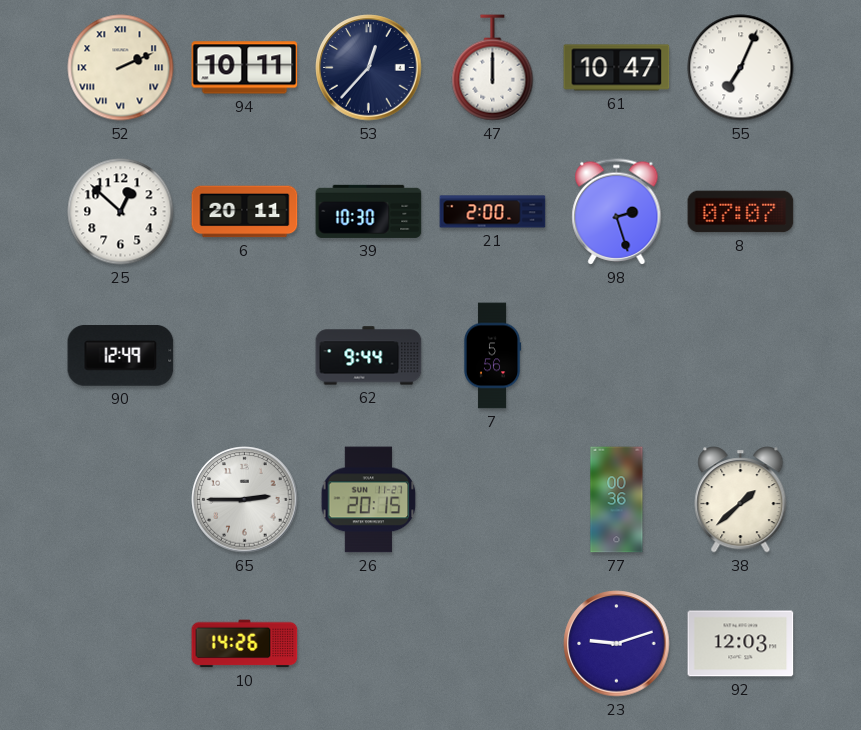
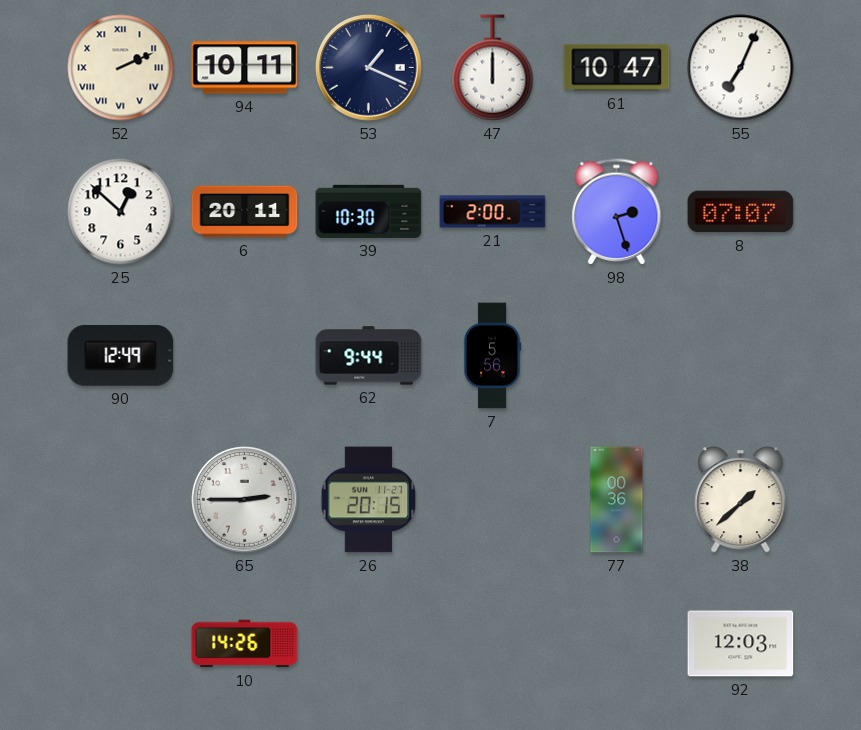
53: 12:37 -> 1:19
23: 9:12 -> none
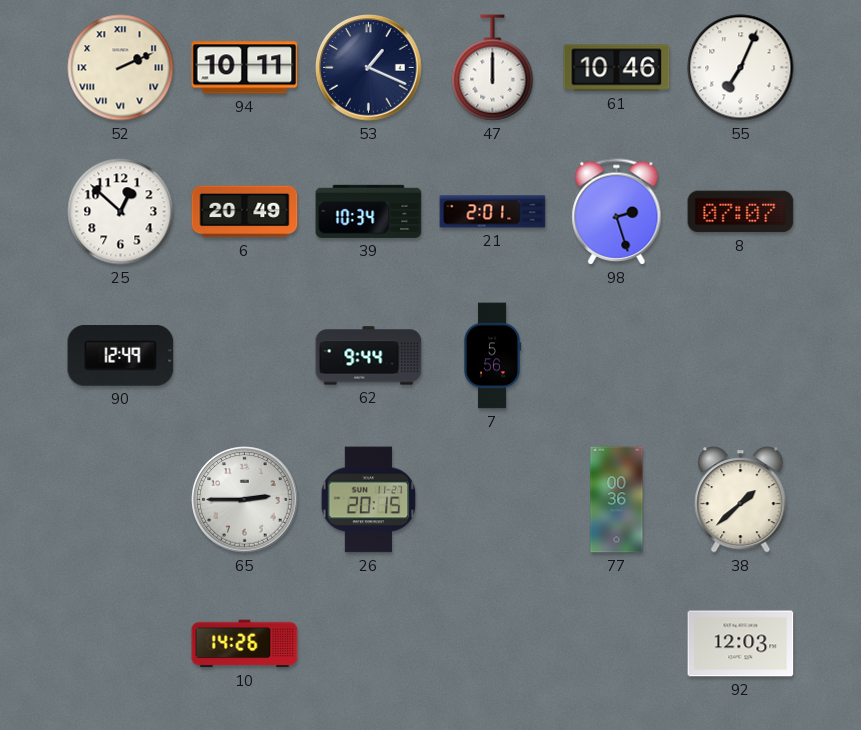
61: 10:47 -> 10:46
6: 20:11 -> 20:49
39: 10:30 -> 10:34
21: 2:00 -> 2:01
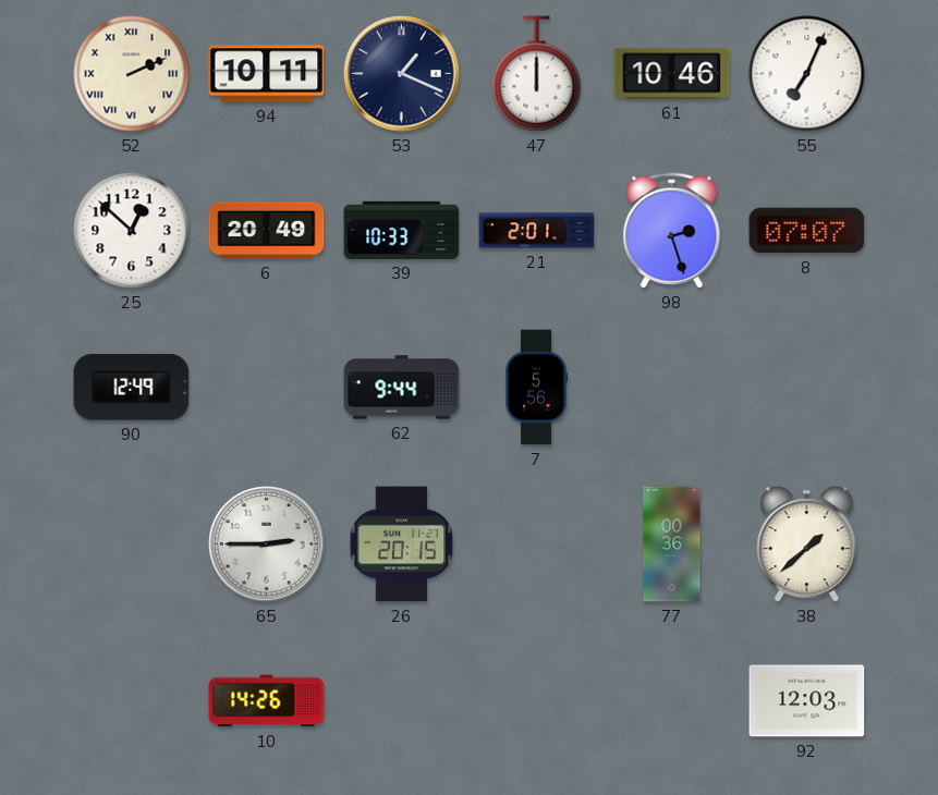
39: 10:34 -> 10:33
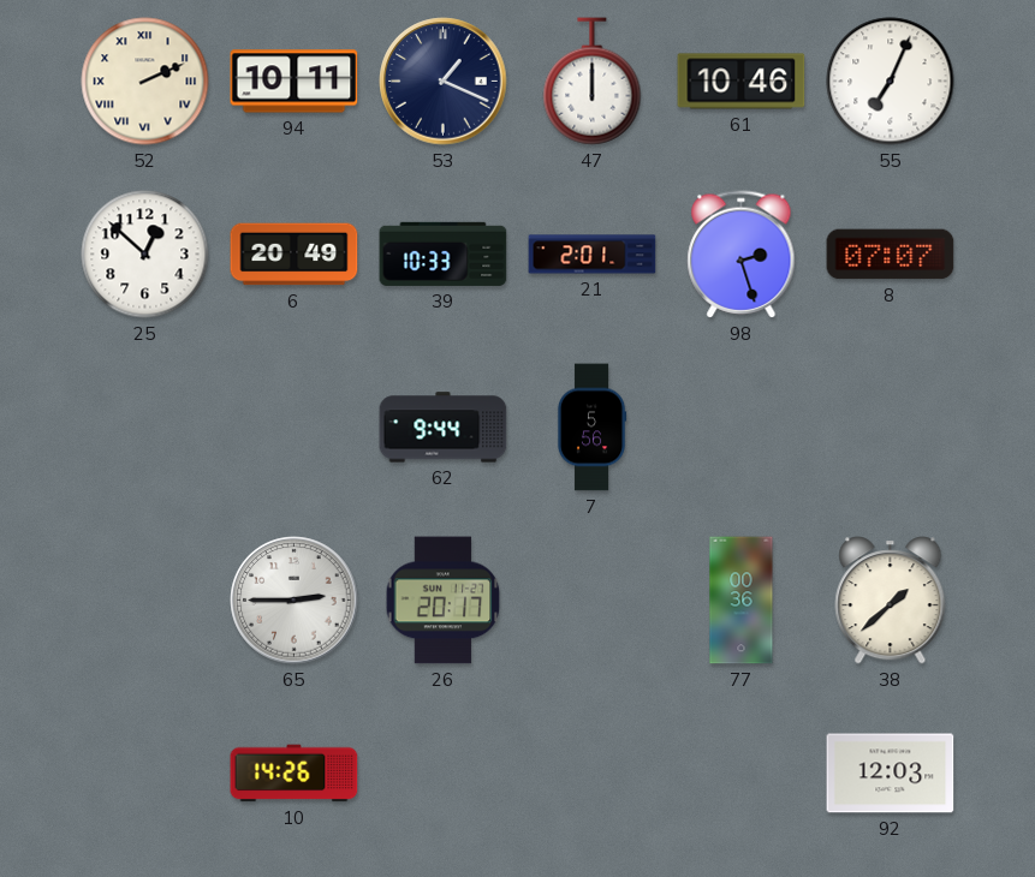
90: 12:49 -> none
26: 20:15 -> 20:17
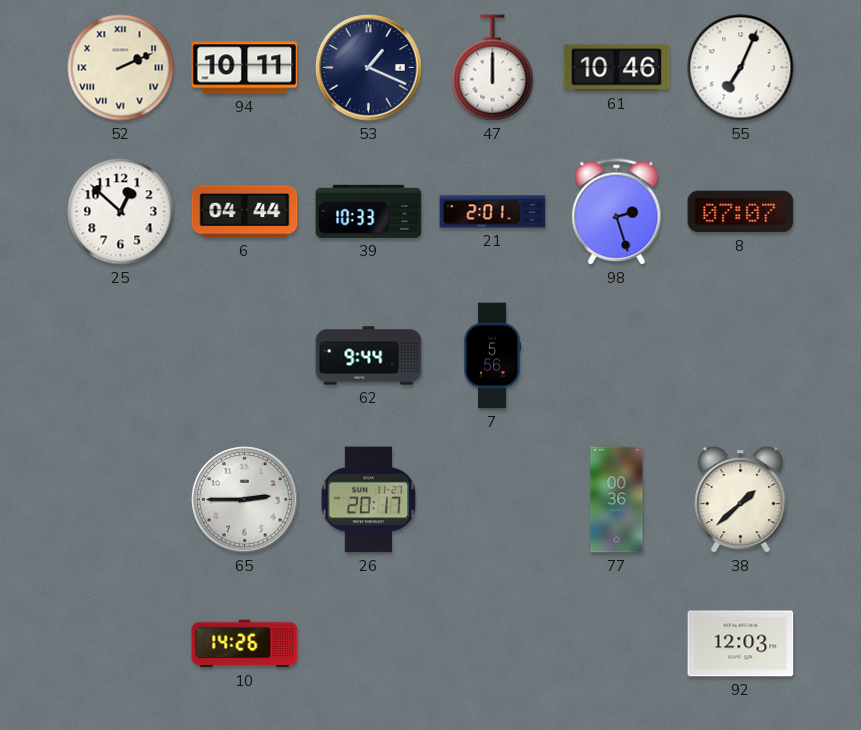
6: 20:49 -> 04:44
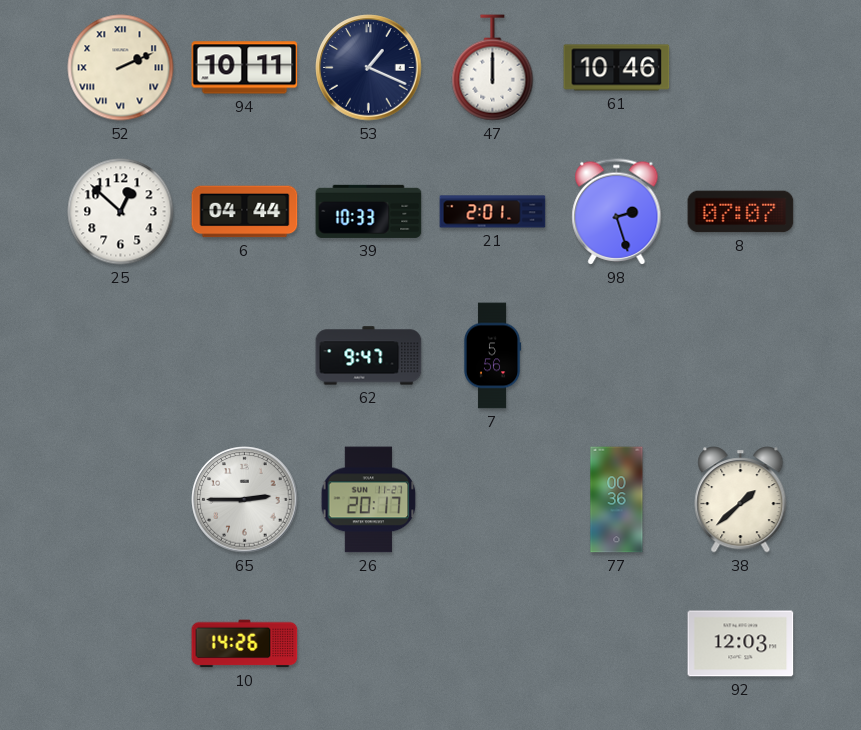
55: 7:04 -> none
62: 9:44 -> 9:47
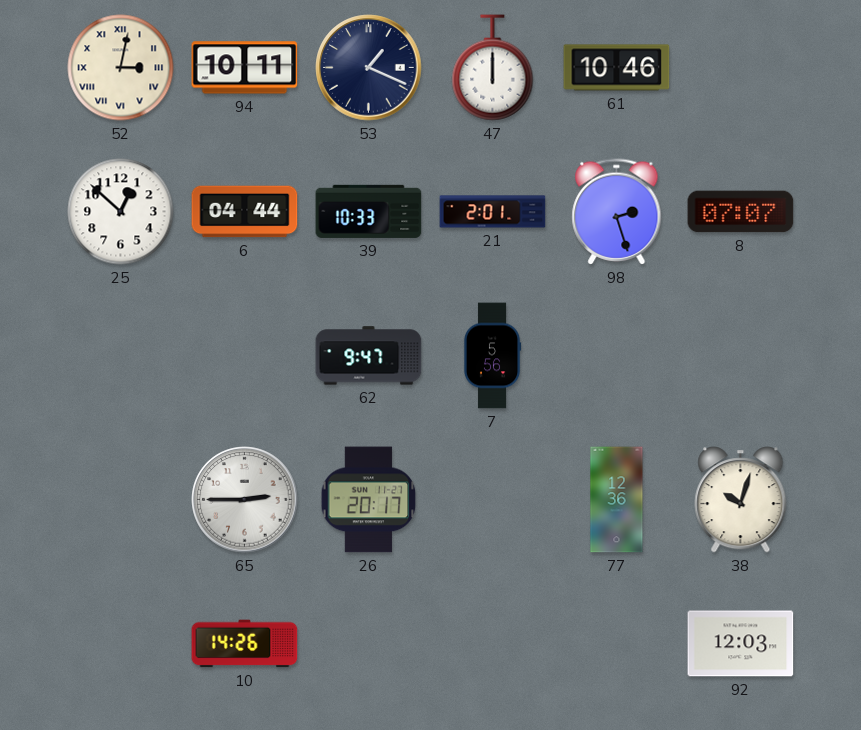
52: 2:11 -> 3:02
77: 00:36 -> 12:36
38: 1:38 -> 10:03
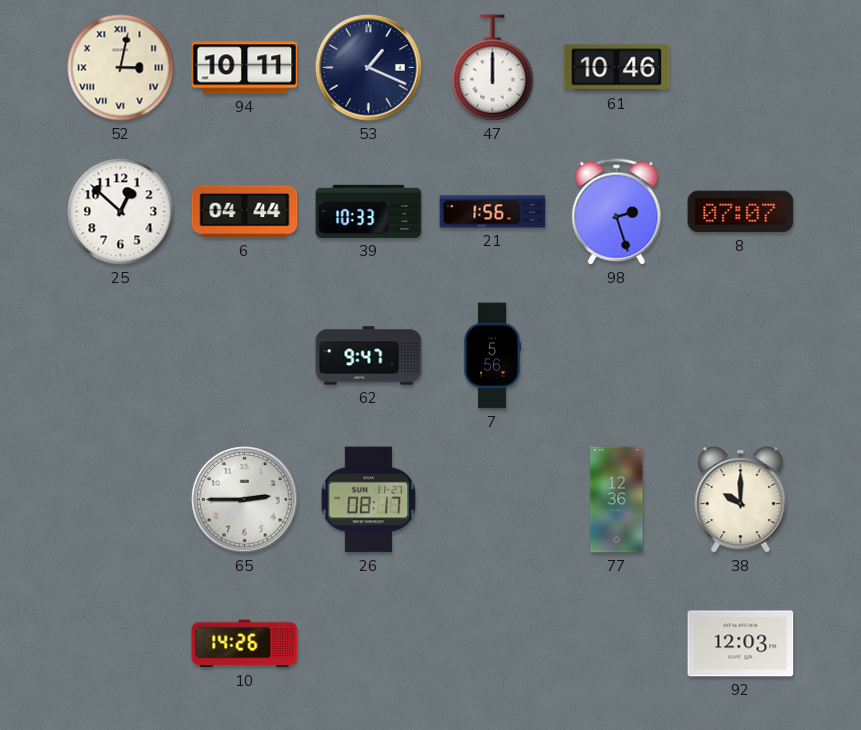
21: 2:01 -> 1:56
26: 20:17 -> 08:17
38: 10:03 -> 10:00
